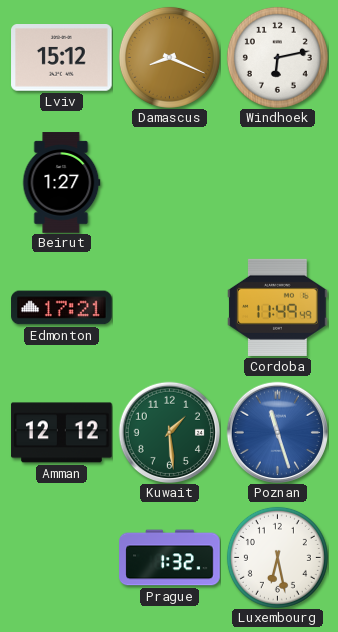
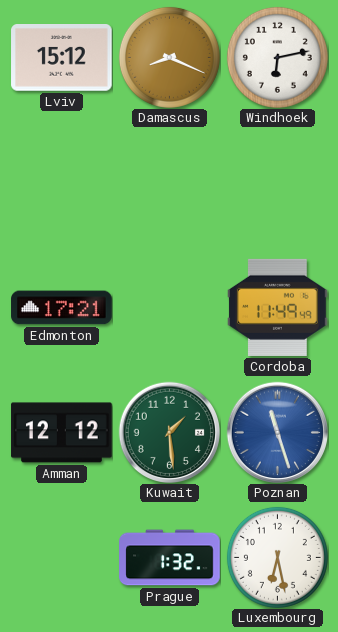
Beirut: 1:27 -> none
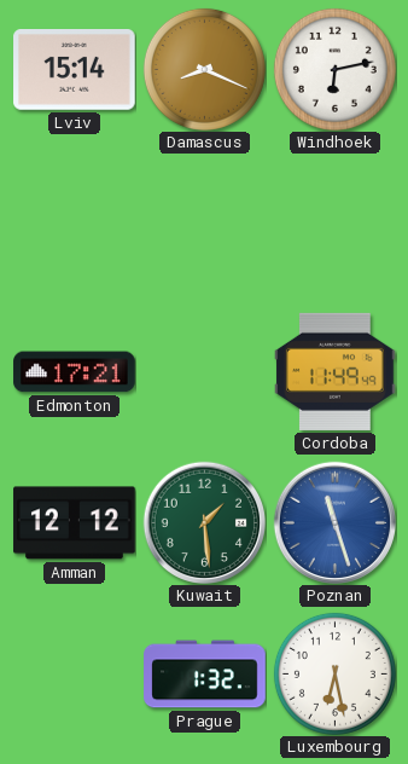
Lviv: 15:12 -> 15:14
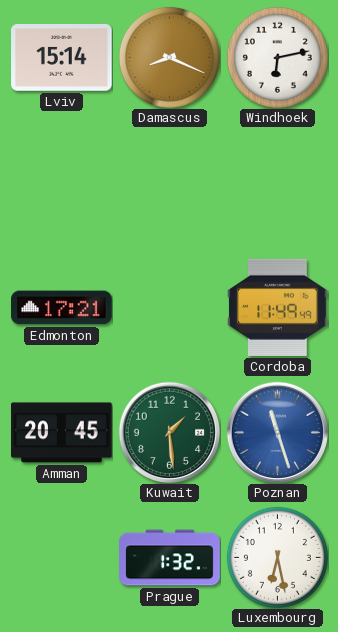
Amman: 12:12 -> 20:45
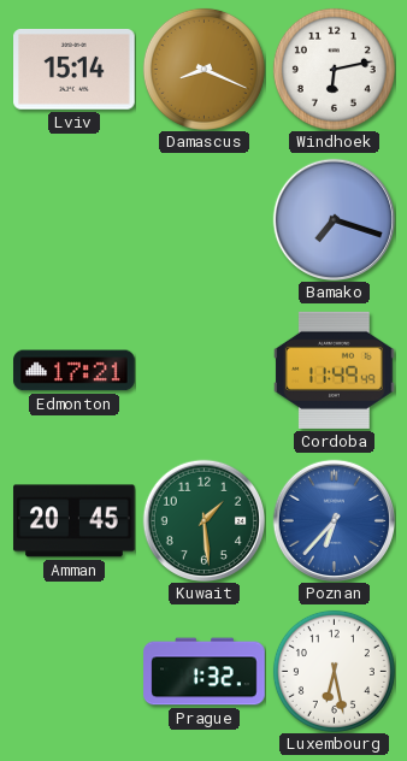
Bamako: none -> 7:18
Poznan: 11:27 -> 6:37
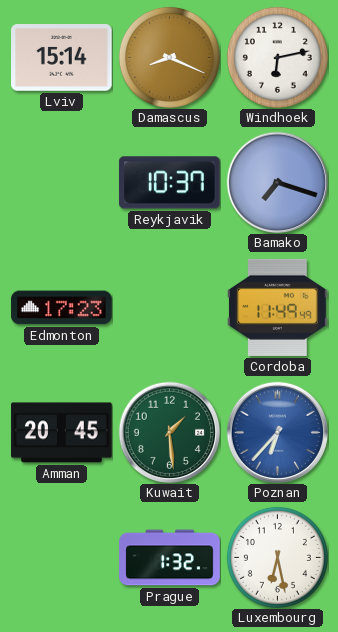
Reykjavik: none -> 10:37
Edmonton: 17:21 -> 17:23
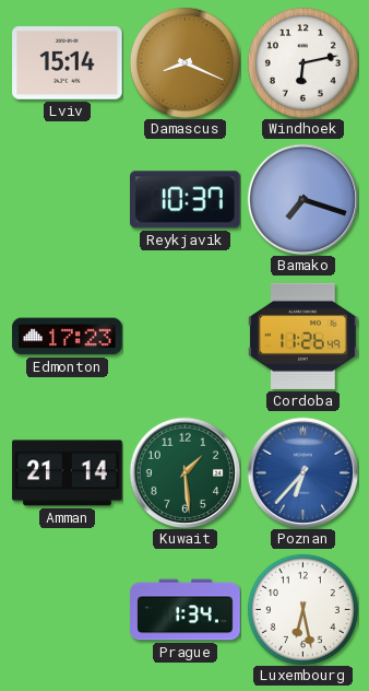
Cordoba: 11:49 -> 11:26
Amman: 20:45 -> 21:14
Prague: 1:32 -> 1:34
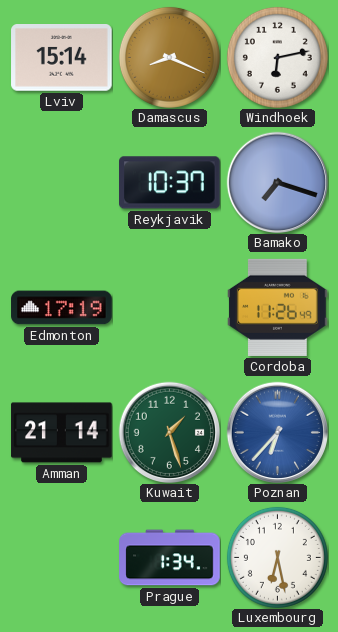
Edmonton: 17:23 -> 17:19
Kuwait: 1:29 -> 1:27
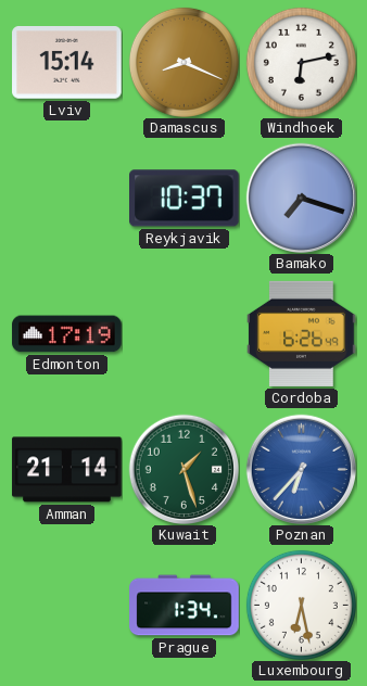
Cordoba: 11:26 -> 6:26
